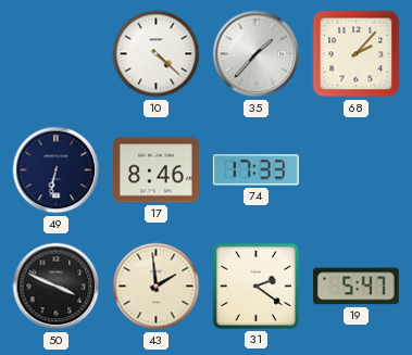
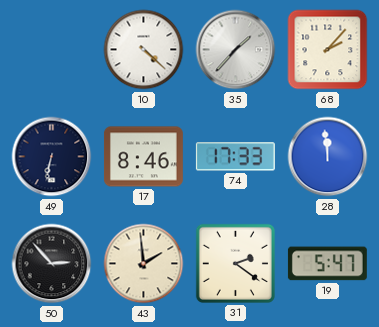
28: none -> 11:59
50: 3:49 -> 2:53
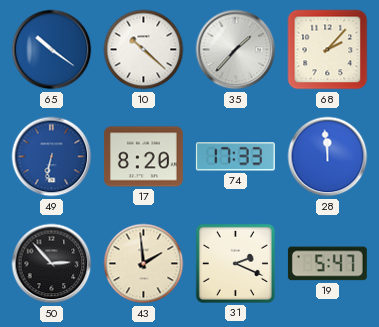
65: none -> 10:21
10: 4:22 -> 10:22
49 dial: navy -> blue
17: 8:46 -> 8:20
31: 2:21 -> 2:19
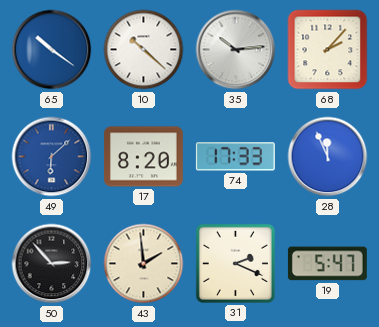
35: 1:37 -> 10:14
49: 6:32 -> 6:08
28: 11:59 -> 11:56
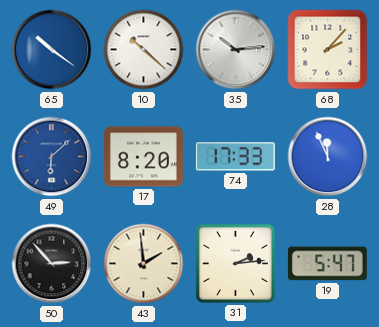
31: 2:19 -> 2:14
